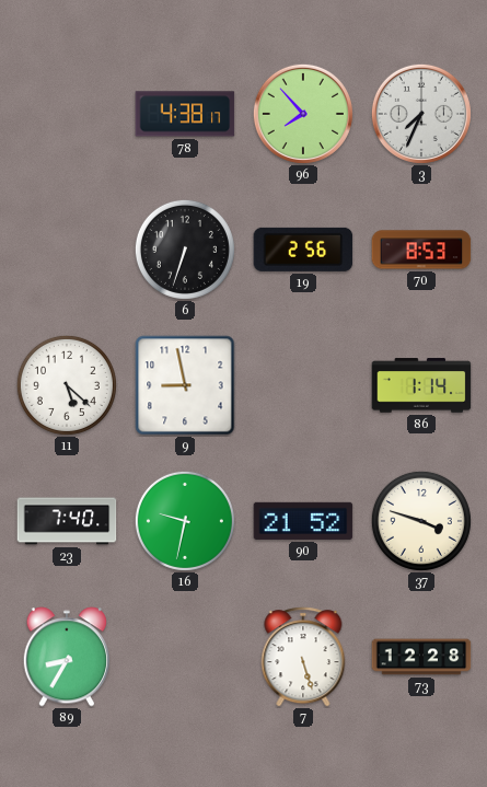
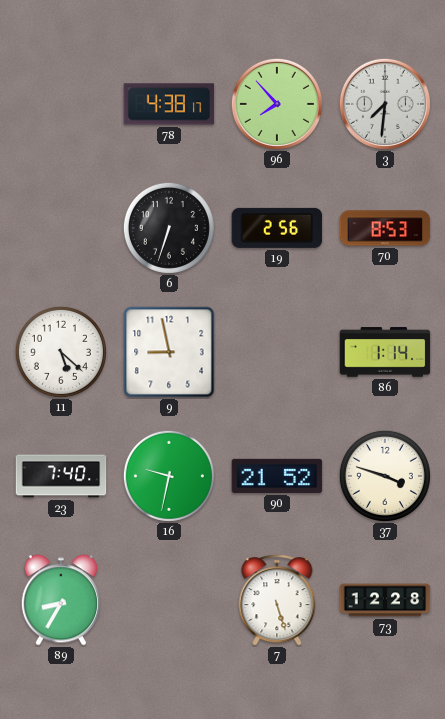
3: 7:34 -> 7:31
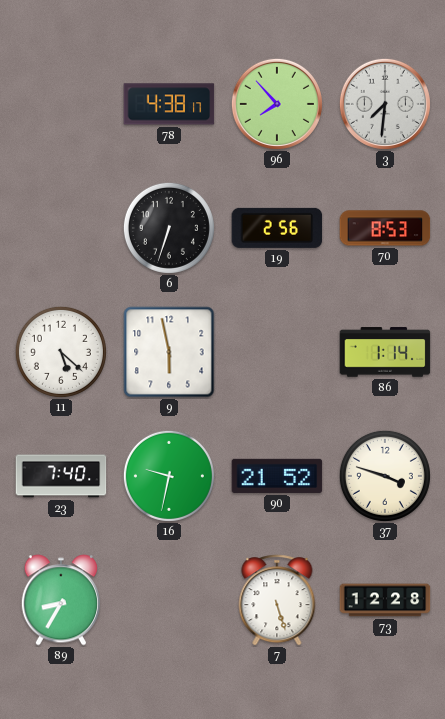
9: 8:58 -> 5:58
